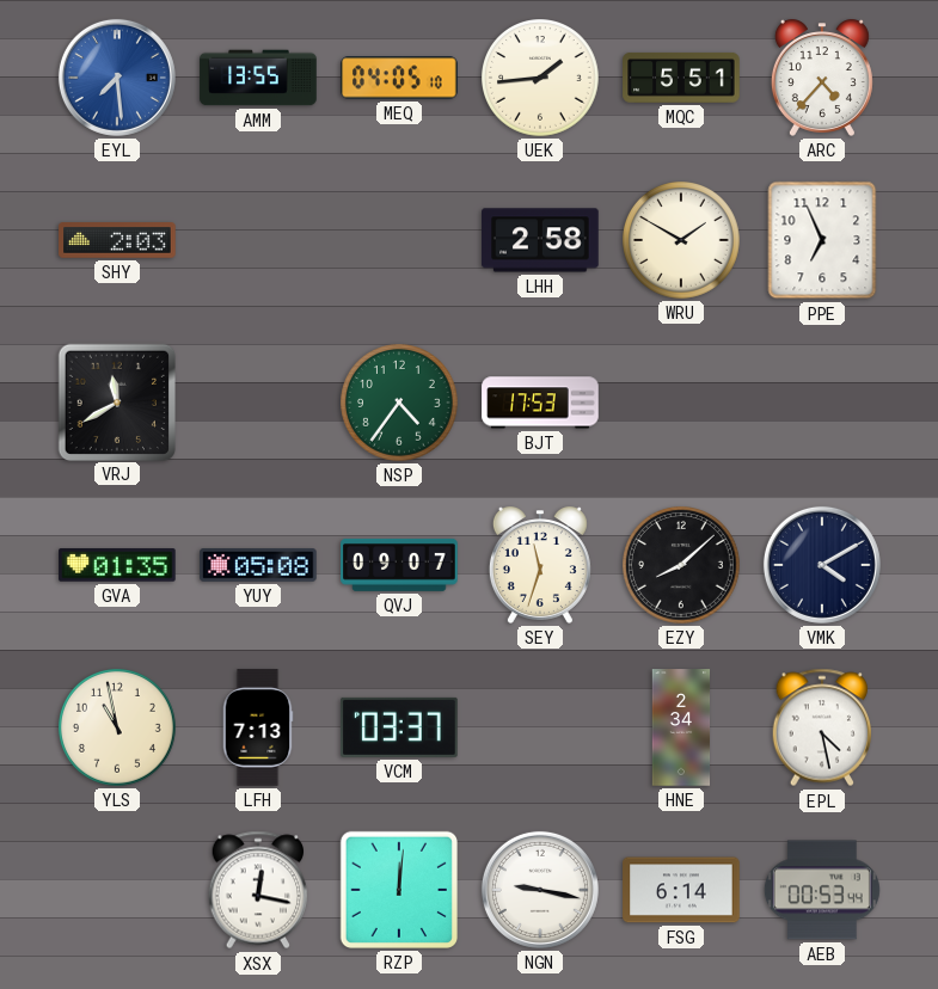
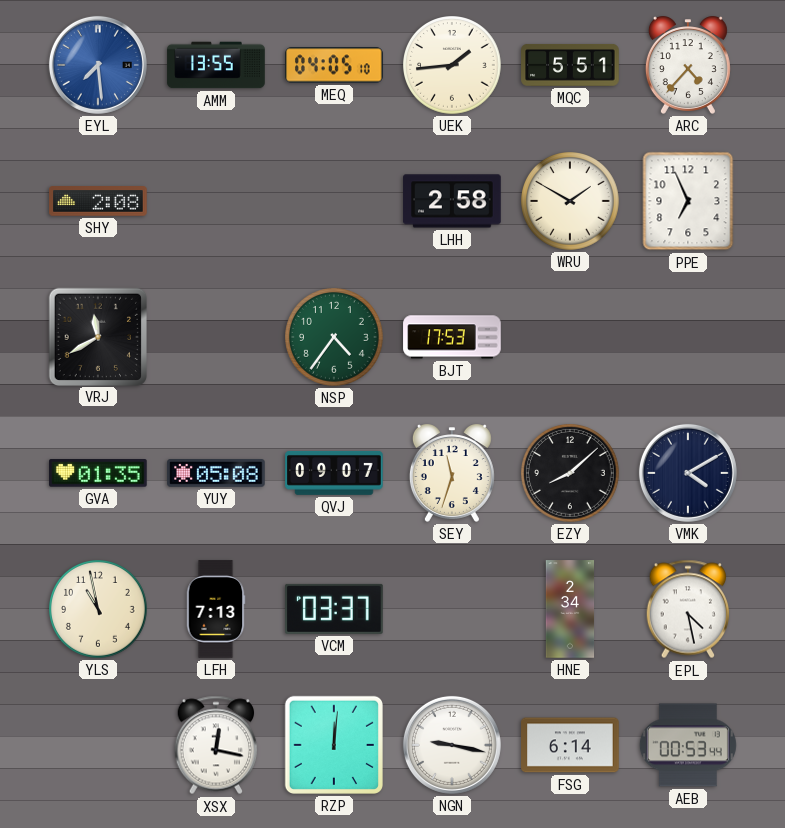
SHY: 2:03 -> 2:08
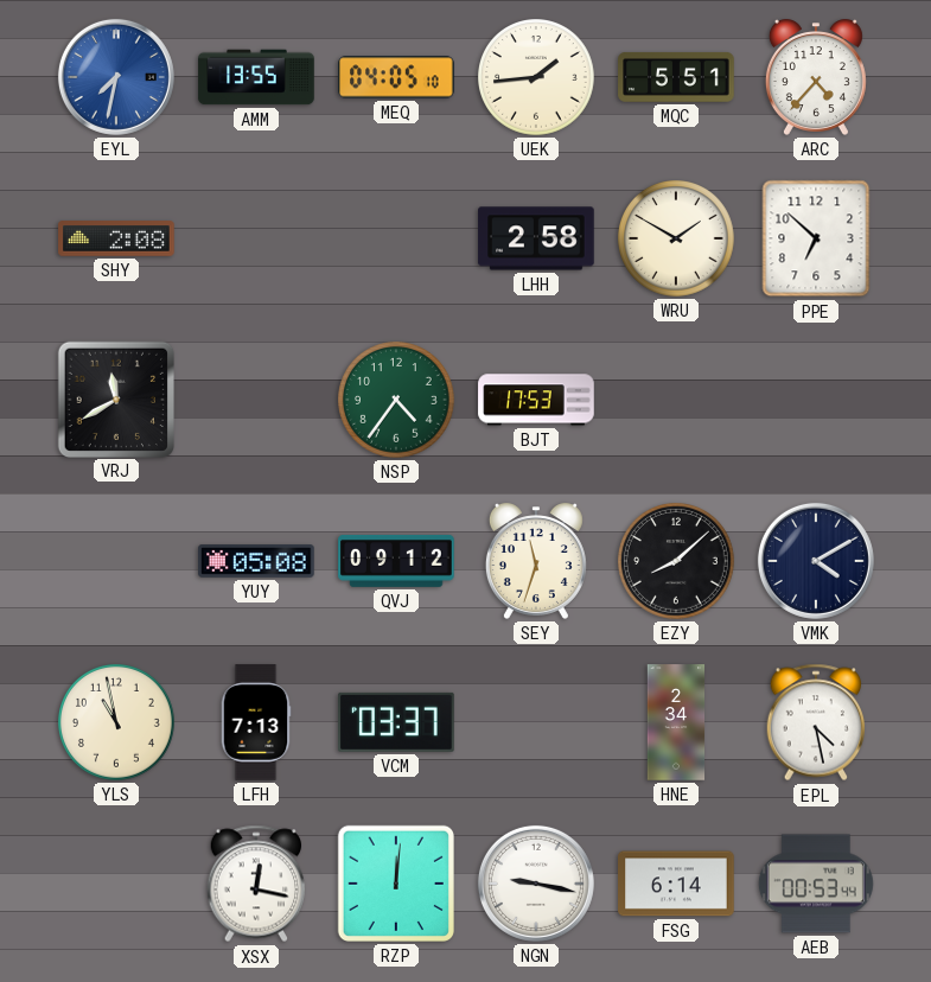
EYL: 7:29 -> 7:32
PPE: 6:56 -> 6:52
GVA: 01:35 -> none
QVJ: 09:07 -> 09:12
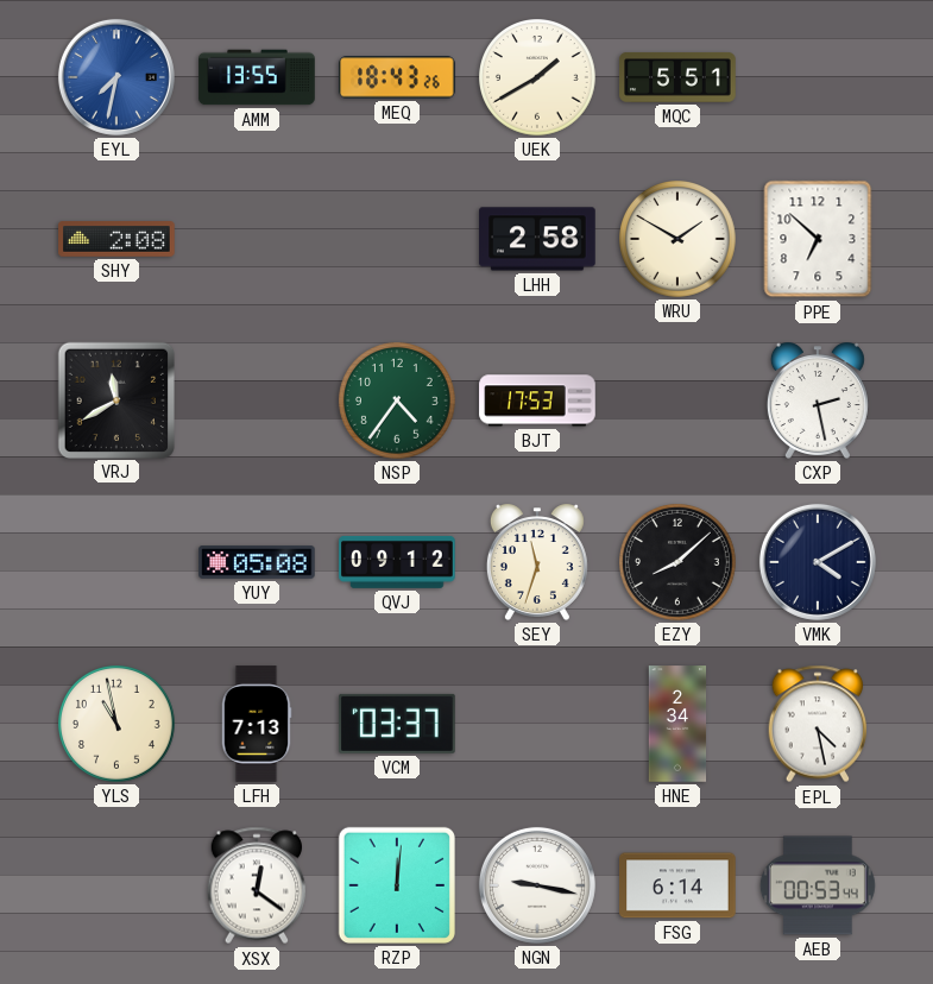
MEQ: 04:05 -> 18:43
UEK: 1:44 -> 1:40
ARC: 4:37 -> none
CXP: none -> 2:28
XSX: 12:17 -> 12:21
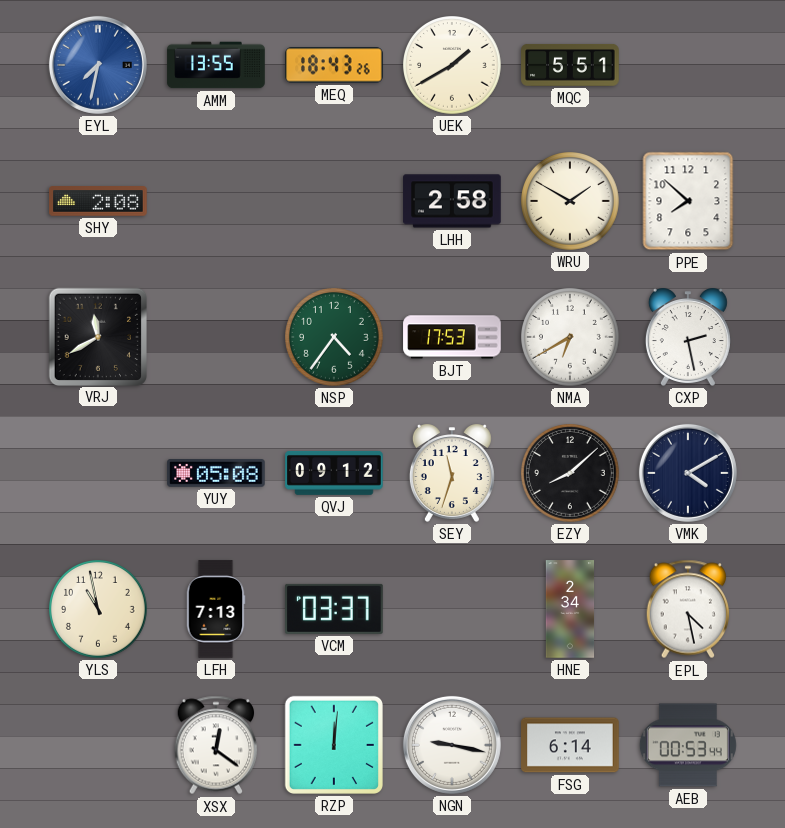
PPE: 6:52 -> 7:52
NMA: none -> 6:40
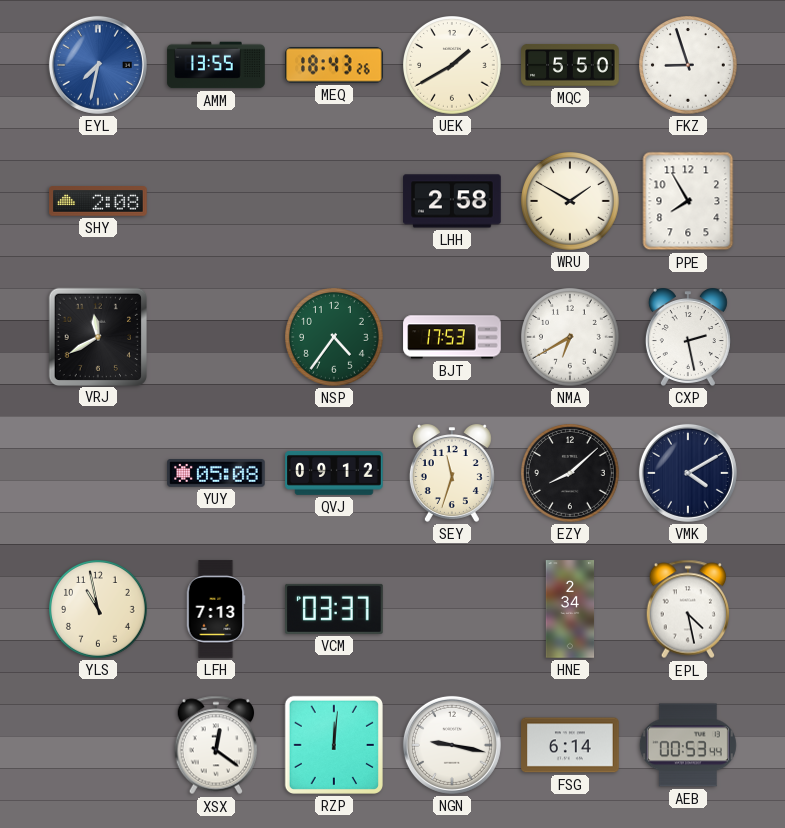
MQC: 5:51 -> 5:50
FKZ: none -> 8:57
PPE: 7:52 -> 7:55
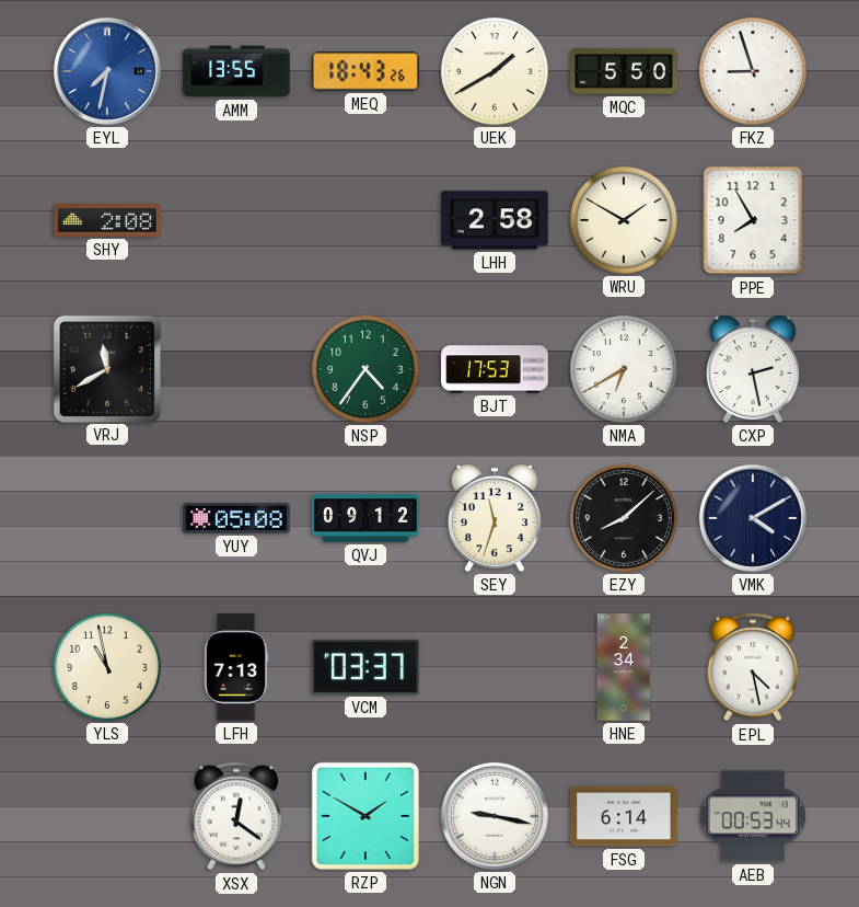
RZP: 12:01 -> 1:50
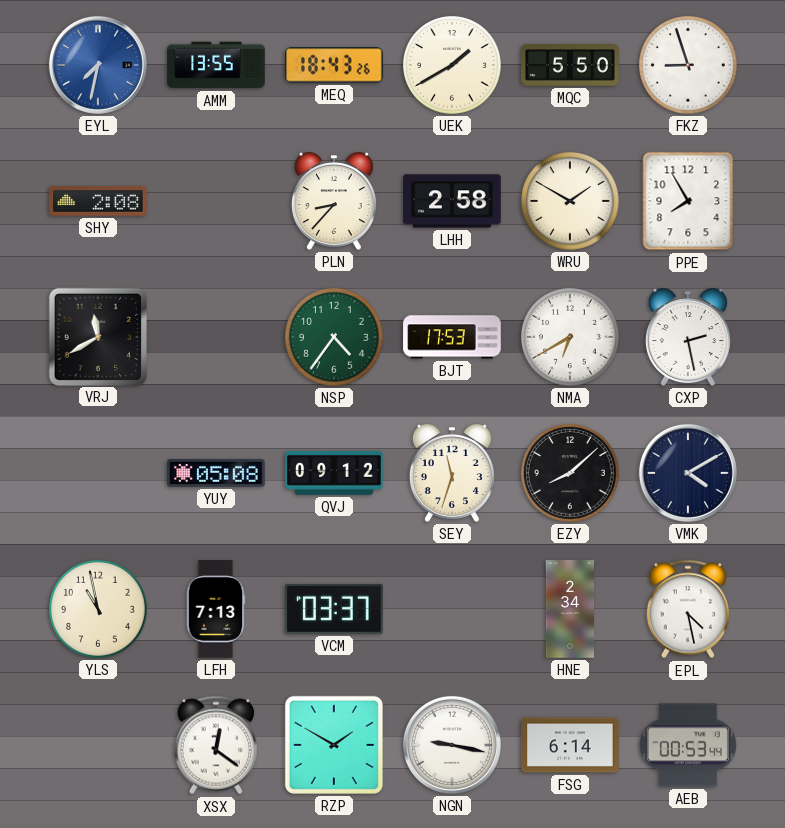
PLN: none -> 8:37
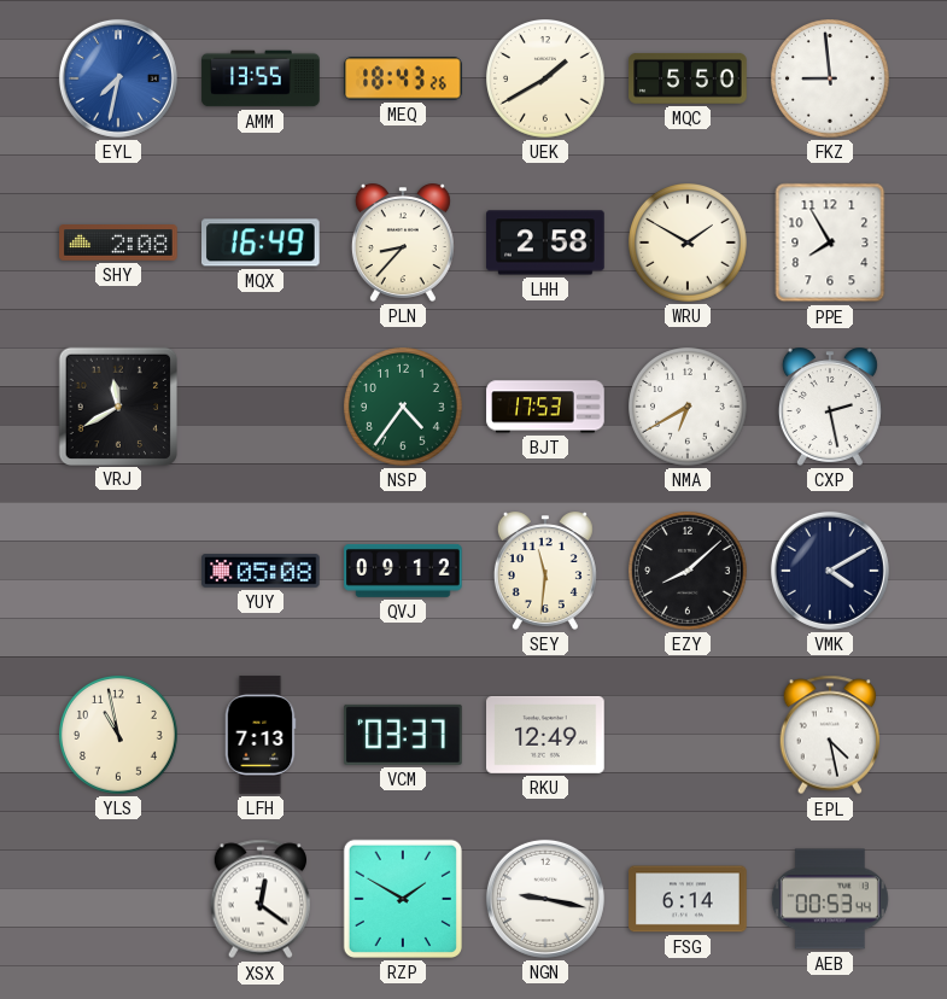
FKZ: 8:57 -> 8:59
MQX: none -> 16:49
SEY: 11:33 -> 11:31
RKU: none -> 12:49
HNE: 2:34 -> none
